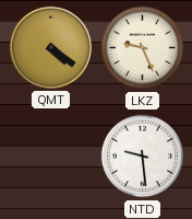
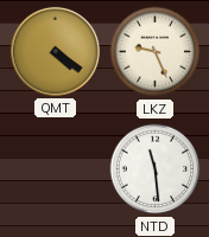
NTD: 9:29 -> 11:29
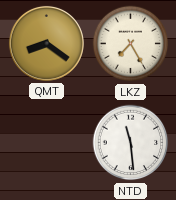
QMT: 4:21 -> 8:21
LKZ: 9:26 -> 7:25
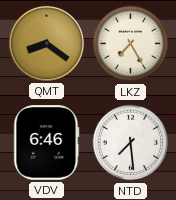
VDV: none -> 6:46
NTD: 11:29 -> 7:29
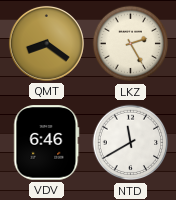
LKZ: 7:25 -> 2:25
NTD: 7:29 -> 11:40
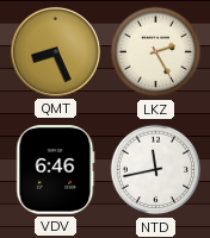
QMT: 8:21 -> 8:26
NTD: 11:40 -> 11:43
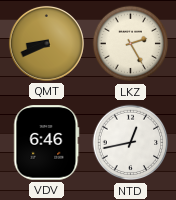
QMT: 8:26 -> 8:41
NTD: 11:43 -> 12:43
